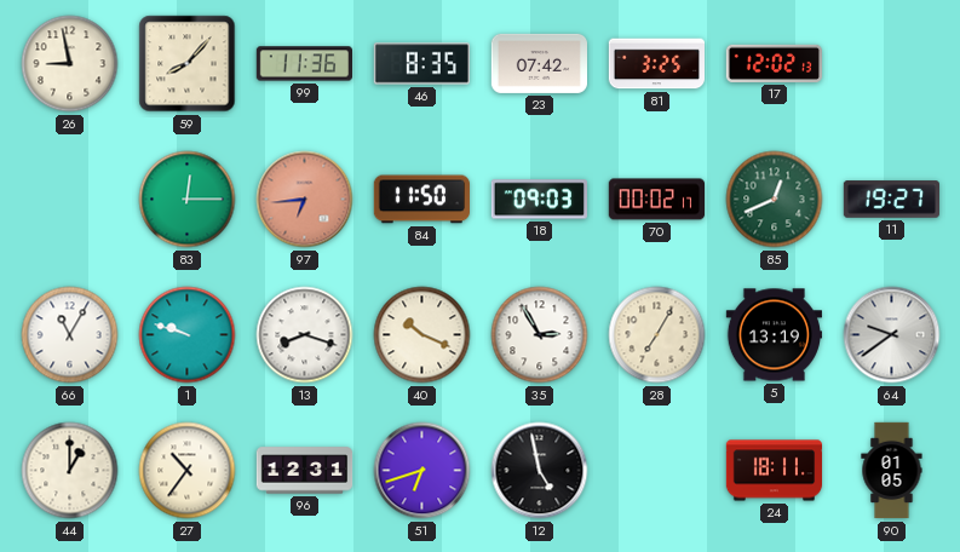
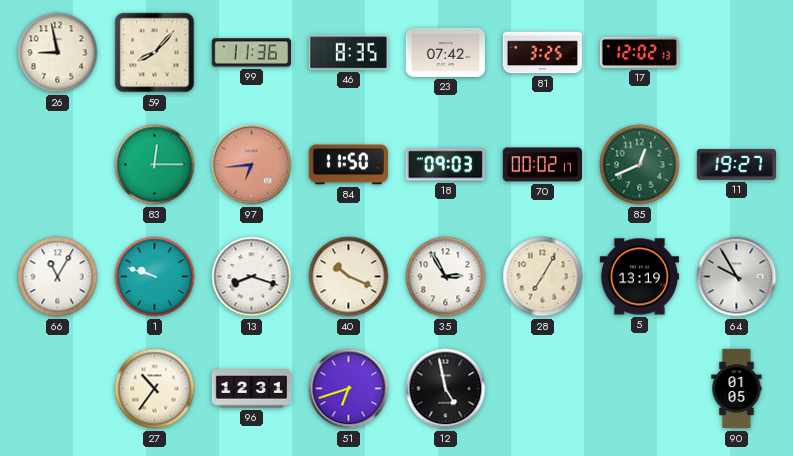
64: 9:39 -> 9:55
44: 1:00 -> none
24: 18:11 -> none
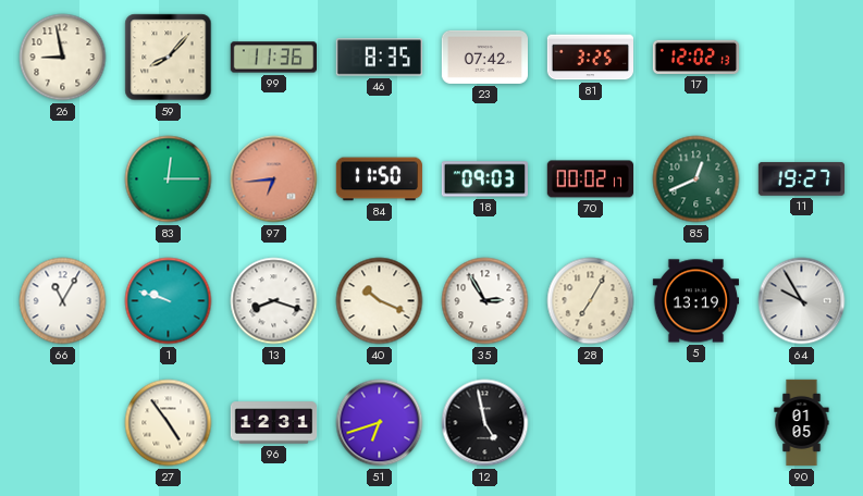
27: 10:36 -> 4:54
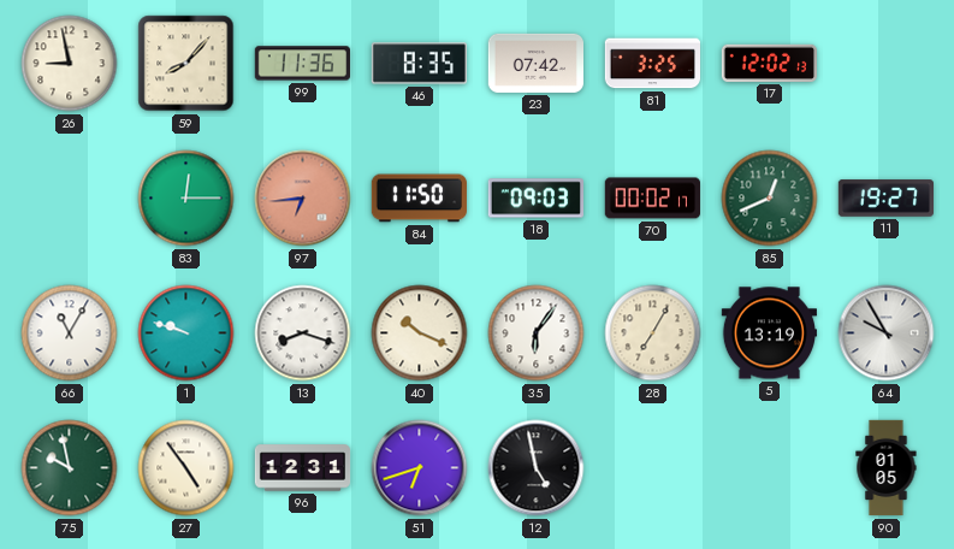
35: 2:55 -> 6:06
75: none -> 9:58
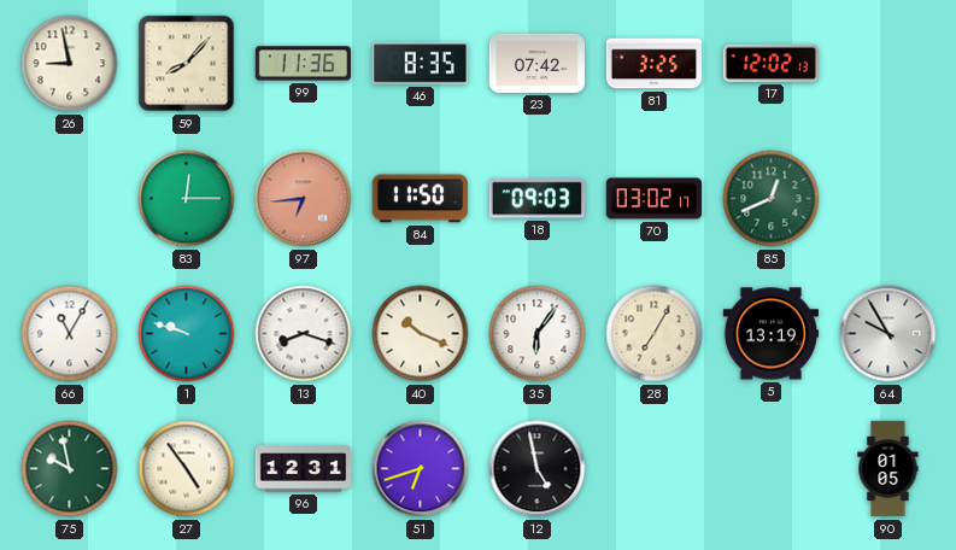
70: 00:02 -> 03:02
11: 19:27 -> none
